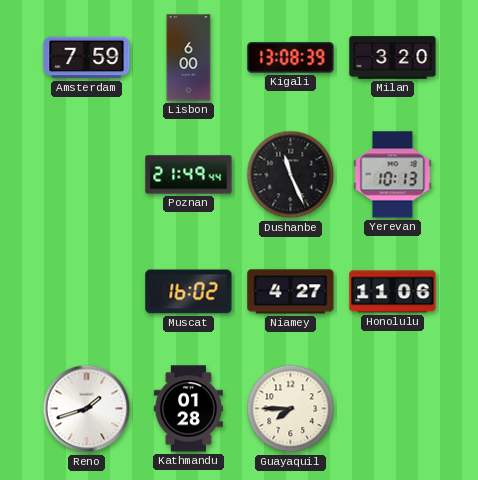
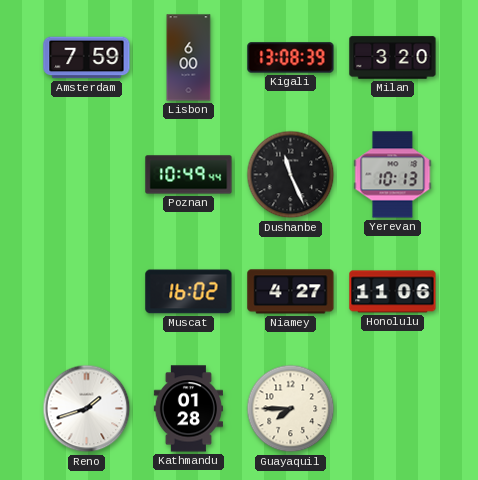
Poznan: 21:49 -> 10:49
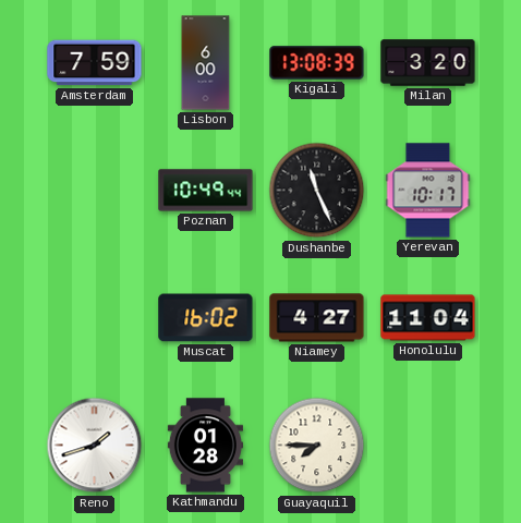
Yerevan: 10:13 -> 10:17
Honolulu: 11:06 -> 11:04
